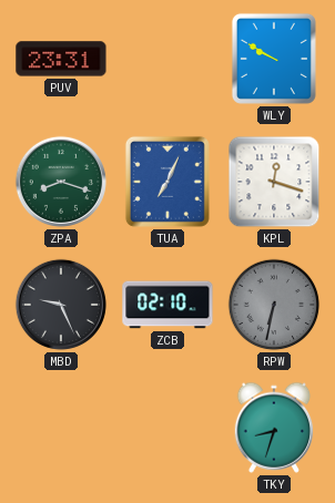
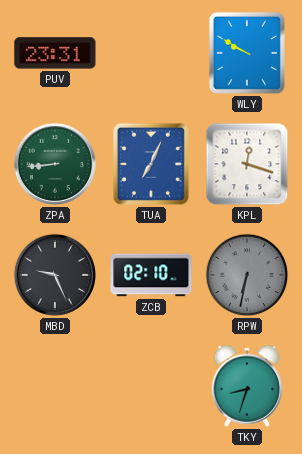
ZPA: 8:18 -> 8:44
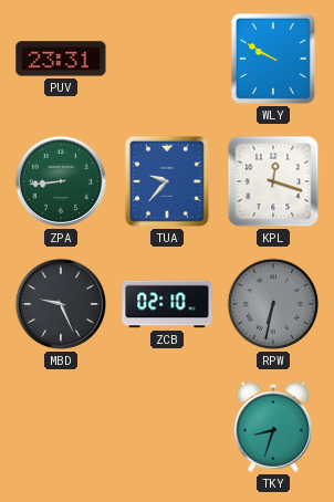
TUA: 7:04 -> 9:37
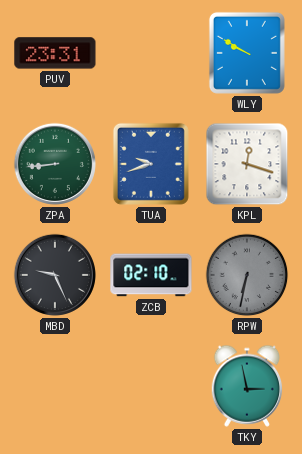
TUA: 9:37 -> 9:42
TKY: 8:33 -> 2:58
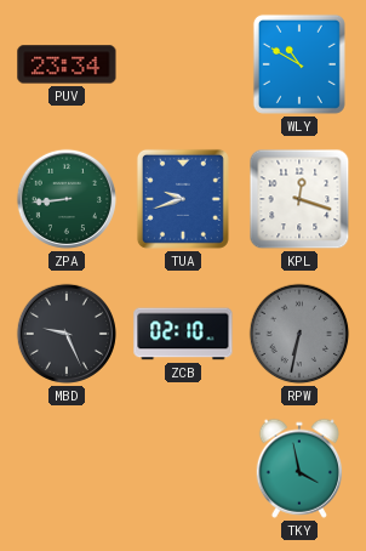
PUV: 23:31 -> 23:34
WLY: 9:50 -> 10:50
TKY: 2:58 -> 3:58
